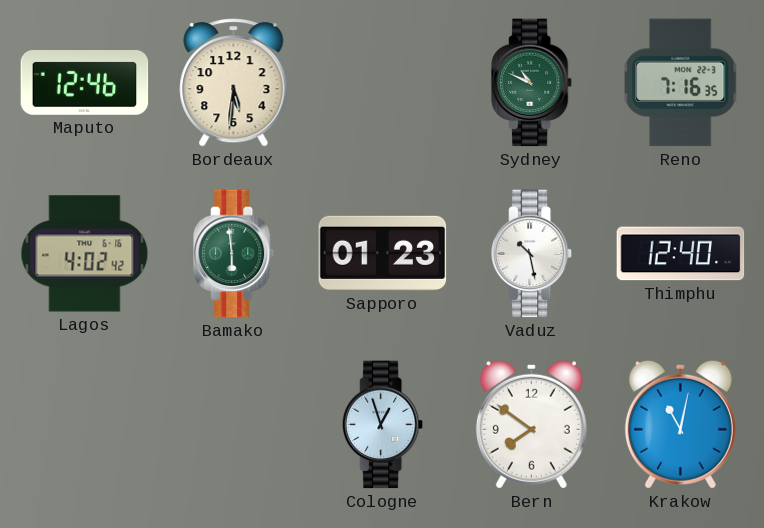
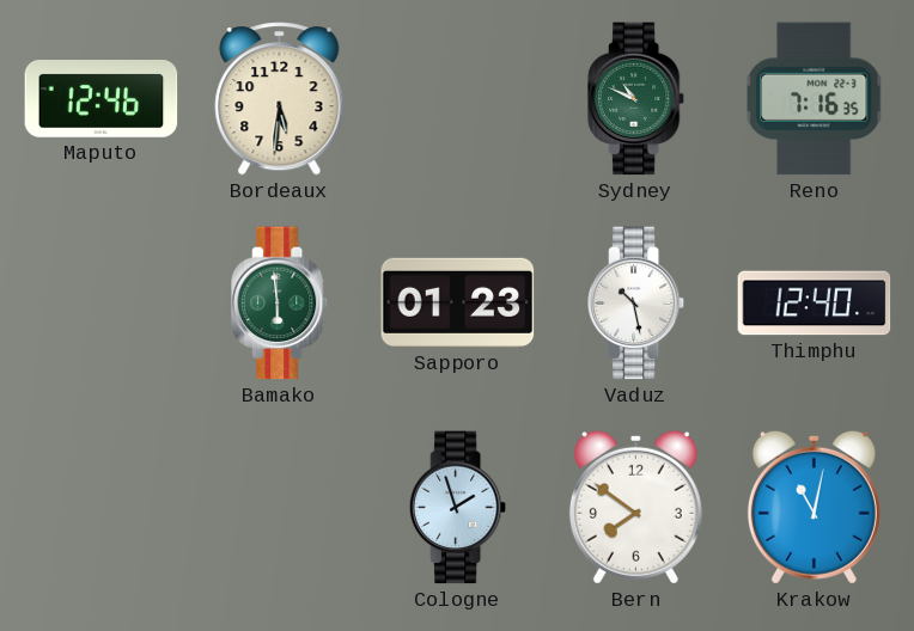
Lagos: 4:02 -> none
Cologne: 12:57 -> 1:57
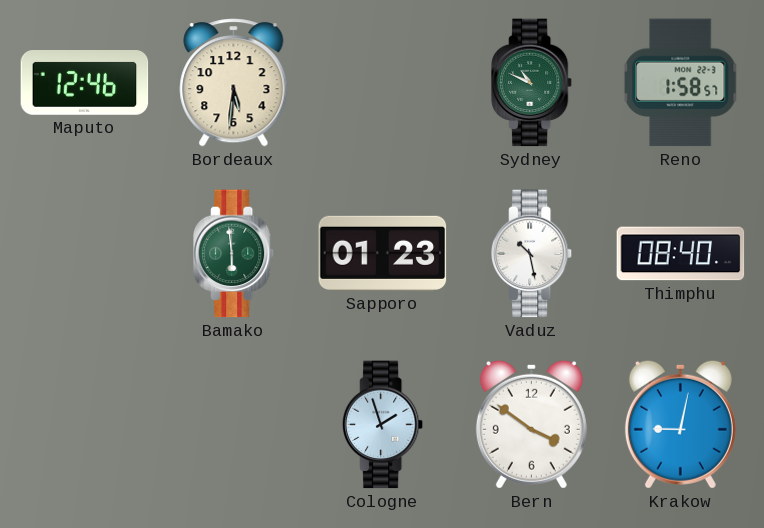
Reno: 7:16 -> 1:58
Thimphu: 12:40 -> 08:40
Bern: 7:51 -> 3:51
Krakow: 11:02 -> 9:02
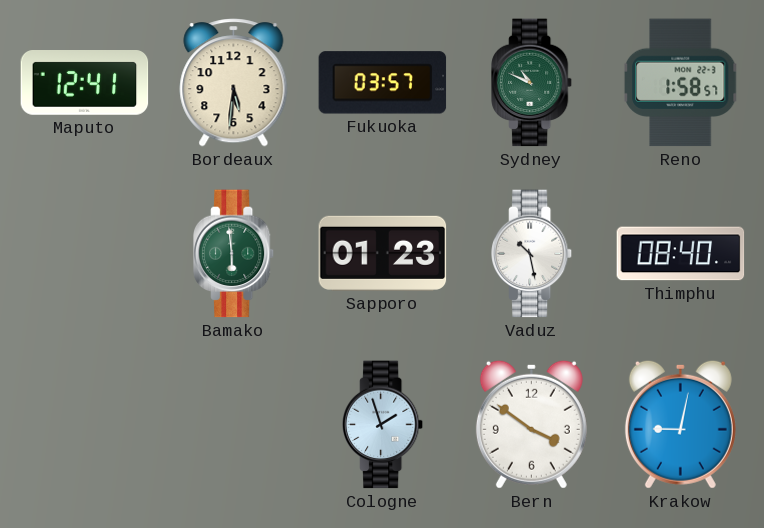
Maputo: 12:46 -> 12:41
Fukuoka: none -> 03:57
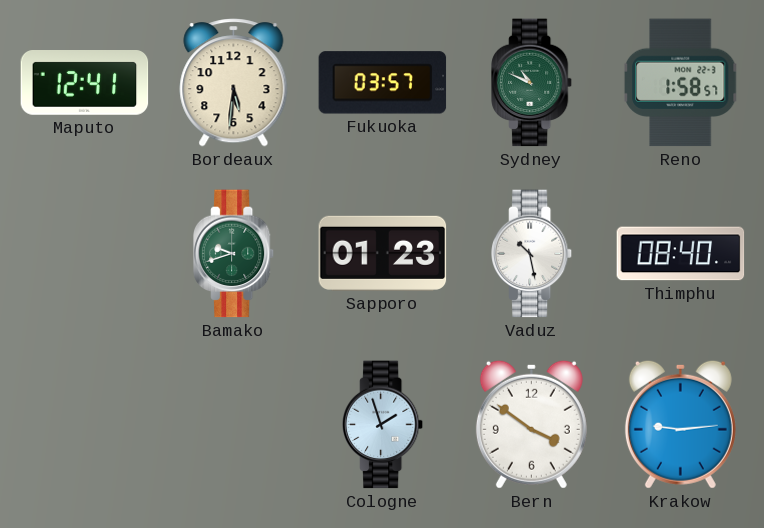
Bamako: 5:59 -> 9:42
Krakow: 9:02 -> 9:14
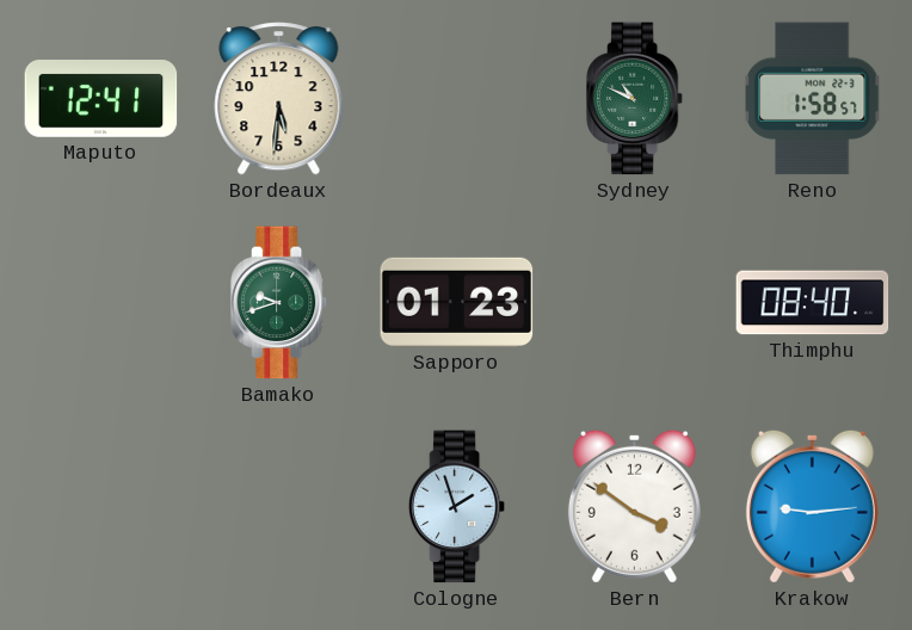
Fukuoka: 03:57 -> none
Vaduz: 10:28 -> none
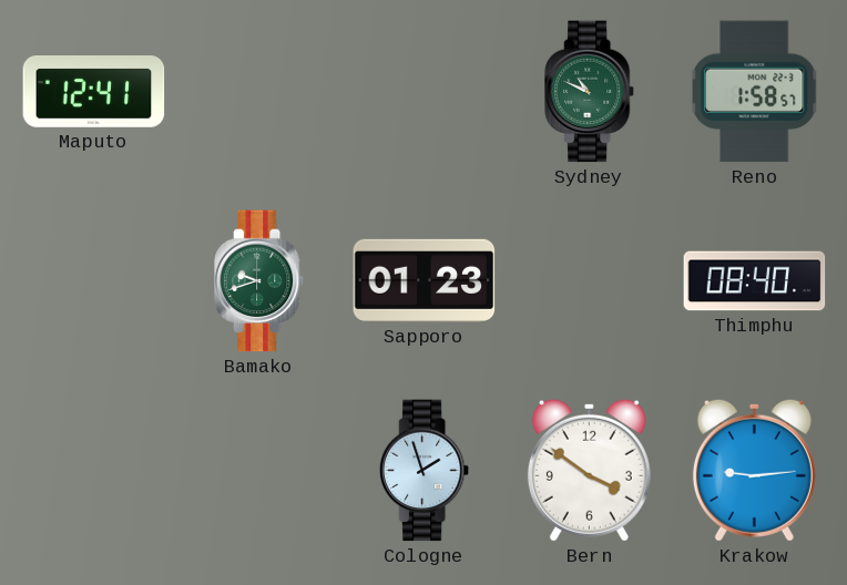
Bordeaux: 5:31 -> none
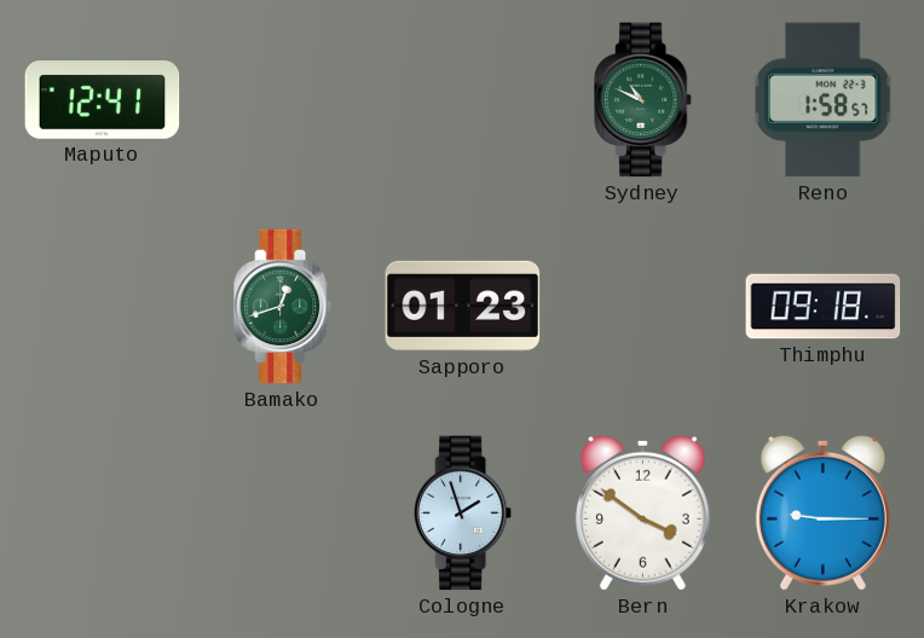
Bamako: 9:42 -> 12:42
Thimphu: 08:40 -> 09:18
Krakow: 9:14 -> 9:15
